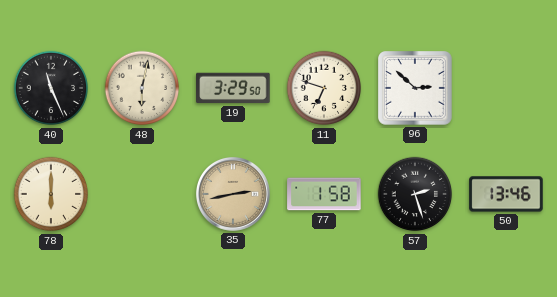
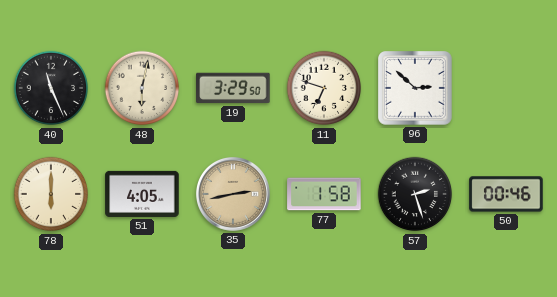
51: none -> 4:05
50: 13:46 -> 00:46
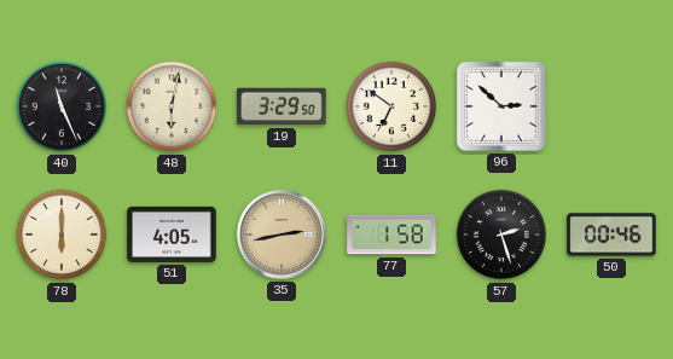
11: 6:48 -> 6:51
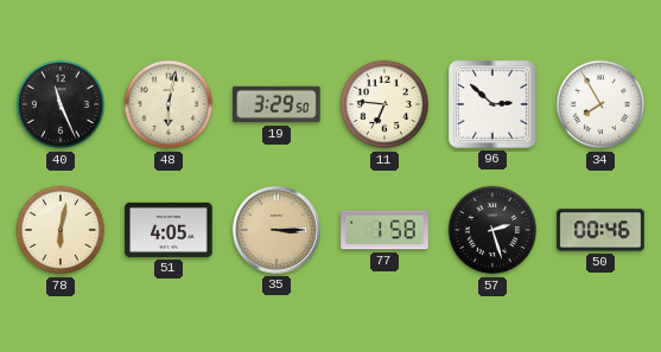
11: 6:51 -> 6:46
34: none -> 7:55
78: 6:00 -> 6:02
35: 2:43 -> 3:15
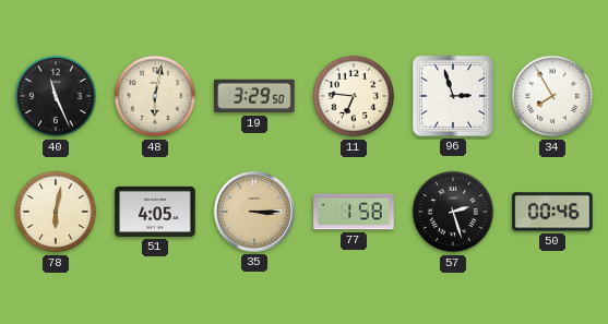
96: 2:52 -> 2:57
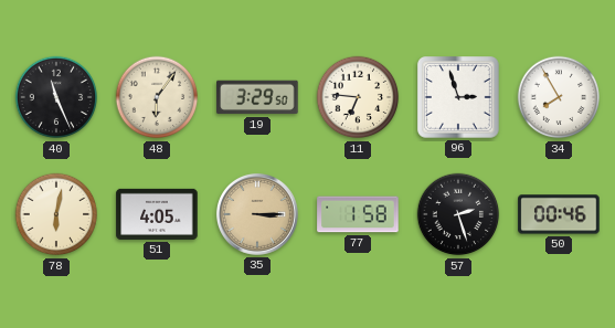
48: 6:02 -> 6:06
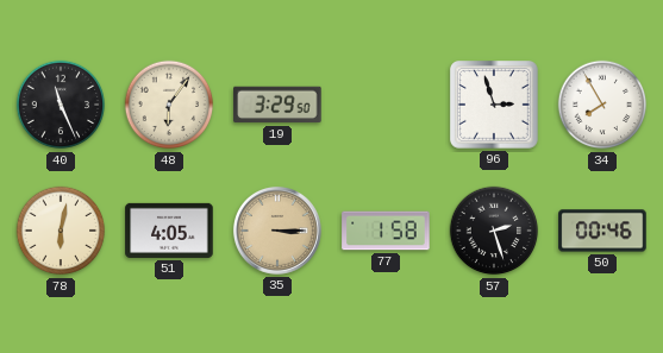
11: 6:46 -> none
